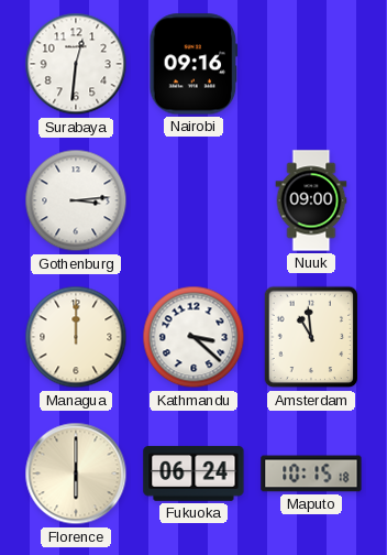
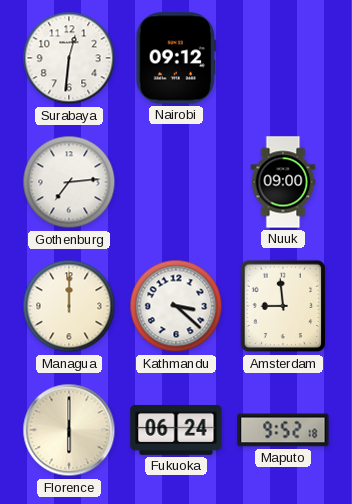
Nairobi: 09:16 -> 09:12
Gothenburg: 3:14 -> 7:14
Amsterdam: 10:59 -> 8:59
Maputo: 10:15 -> 9:52
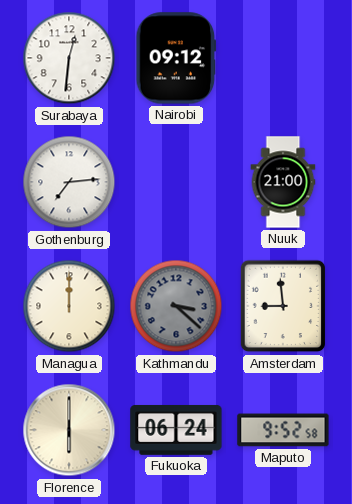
Nuuk: 09:00 -> 21:00
Kathmandu dial: white -> grey
Maputo: 9:52:18 -> 9:52:58
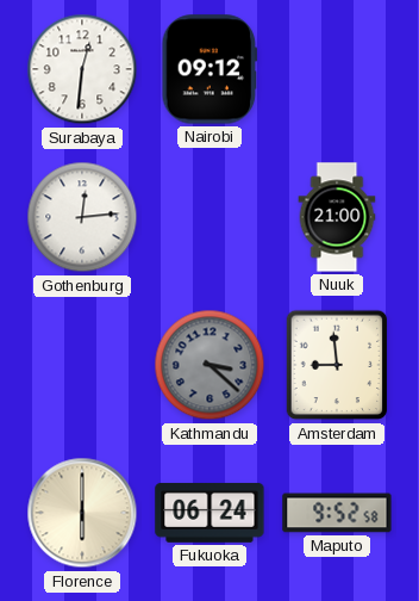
Gothenburg: 7:14 -> 12:14
Managua: 12:00 -> none
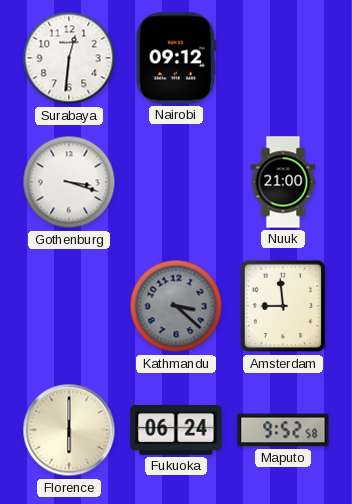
Gothenburg: 12:14 -> 3:18
